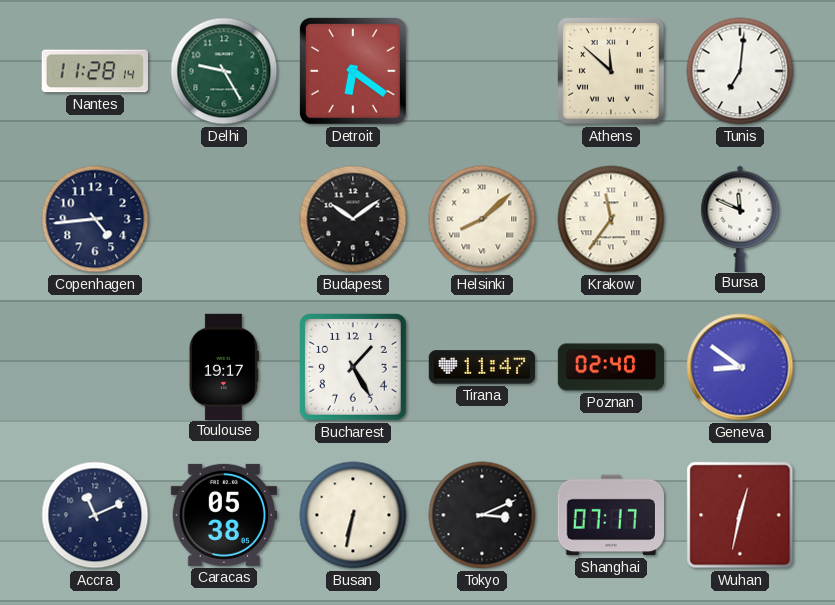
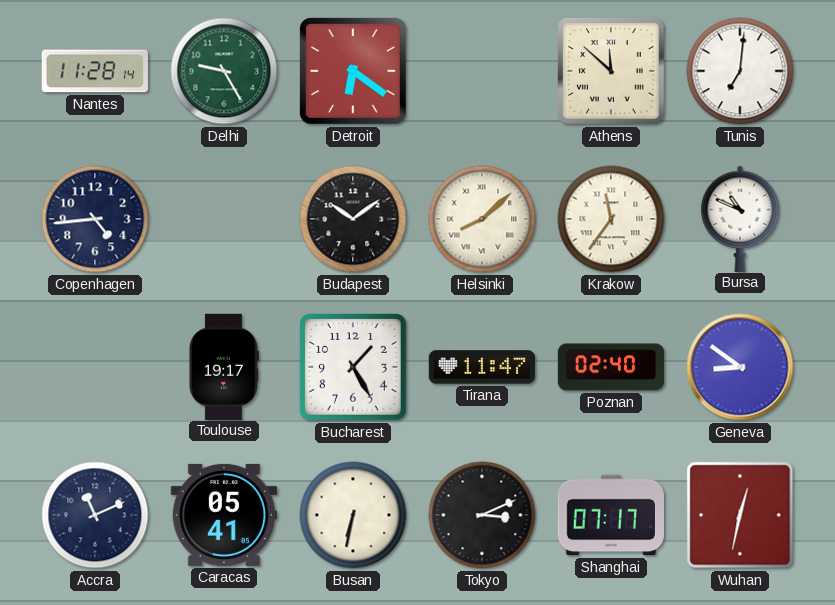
Bursa: 11:49 -> 10:49
Caracas: 05:38 -> 05:41
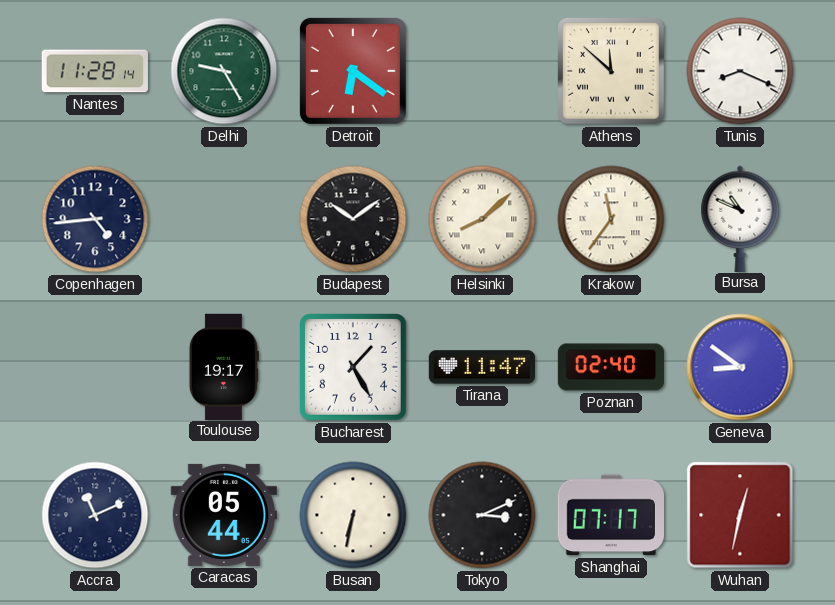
Tunis: 7:01 -> 8:19
Caracas: 05:41 -> 05:44
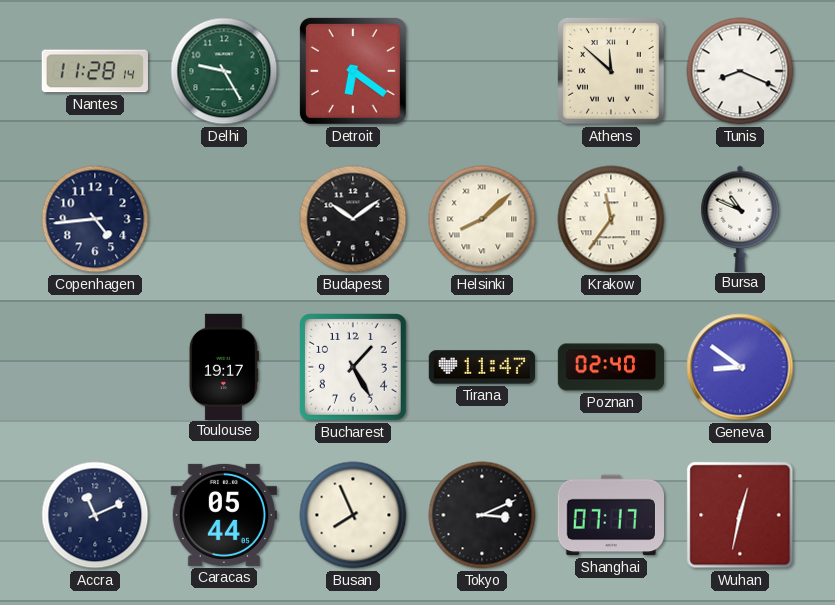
Busan: 6:32 -> 7:56
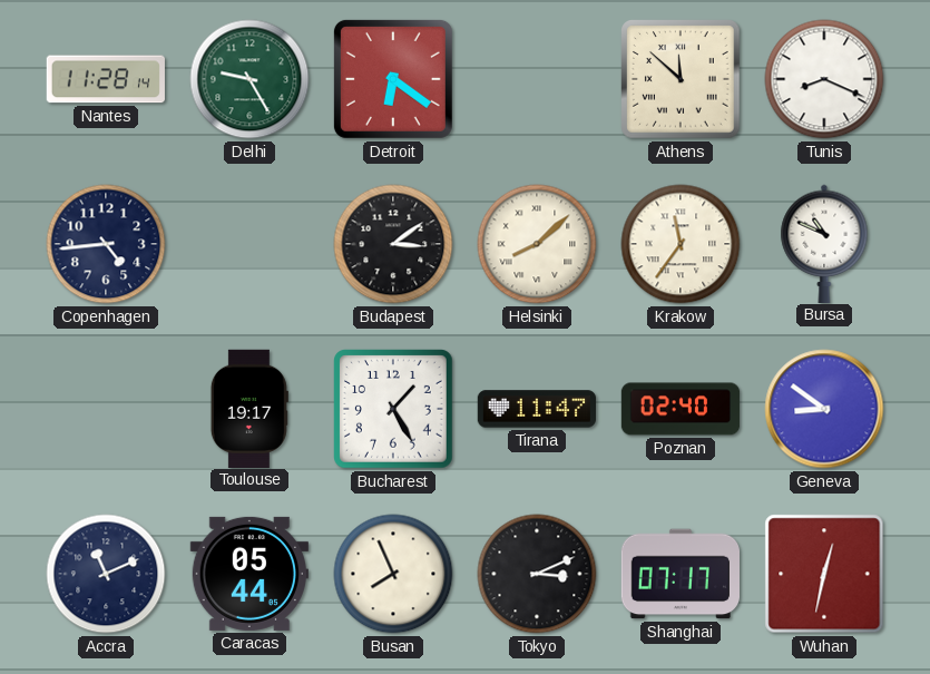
Budapest: 10:09 -> 3:09
